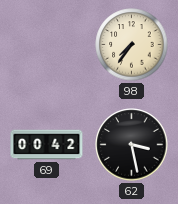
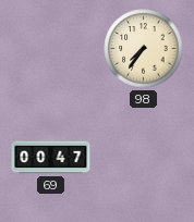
69: 00:42 -> 00:47
62: 3:28 -> none
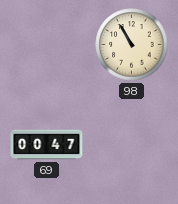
98: 7:36 -> 10:55
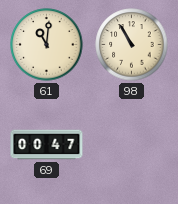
61: none -> 11:01
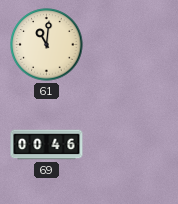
98: 10:55 -> none
69: 00:47 -> 00:46
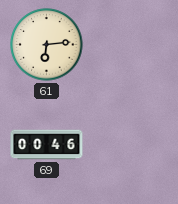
61: 11:01 -> 6:14
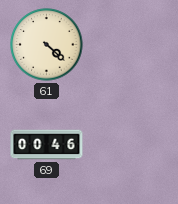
61: 6:14 -> 4:22
